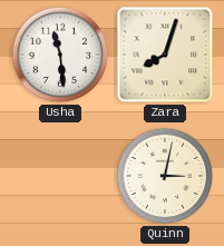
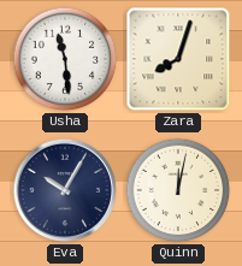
Eva: none -> 10:05
Quinn: 3:02 -> 12:02
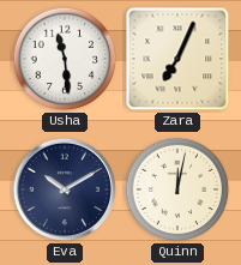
Zara: 8:03 -> 7:04
Eva: 10:05 -> 10:10
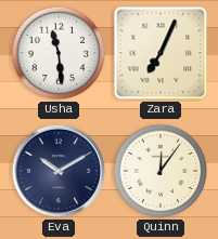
Quinn: 12:02 -> 12:06
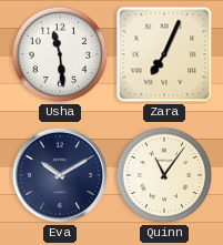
Quinn: 12:06 -> 11:06
